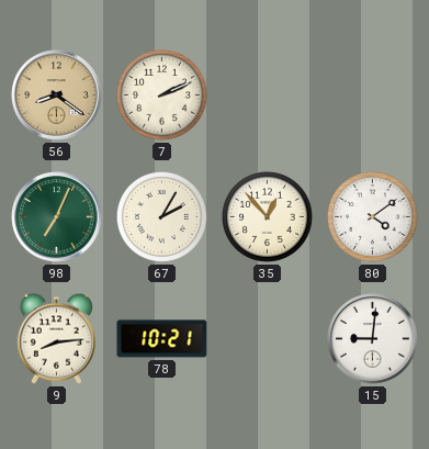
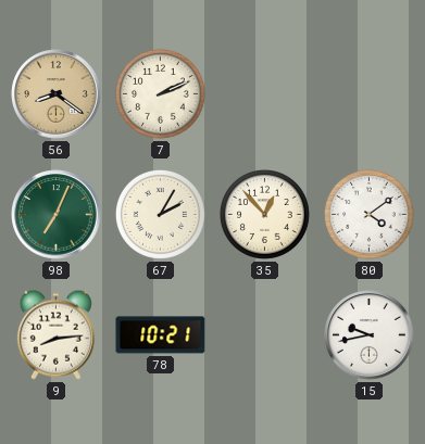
15: 9:01 -> 9:43
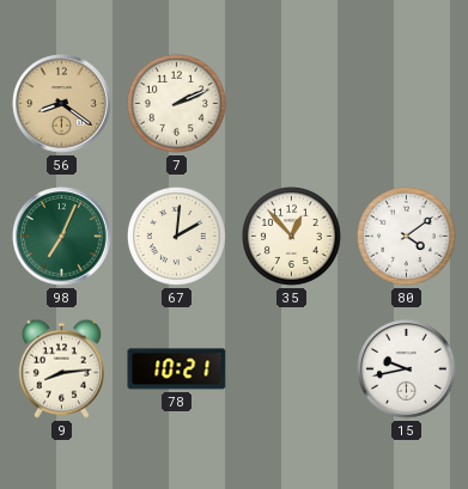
67: 2:05 -> 2:01
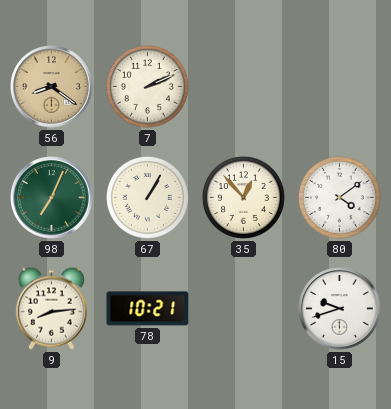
67: 2:01 -> 1:05
15: 9:43 -> 9:42
